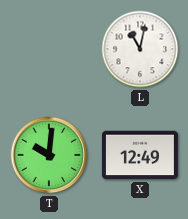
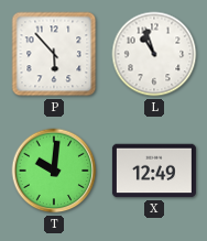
P: none -> 5:53
L: 11:02 -> 10:57
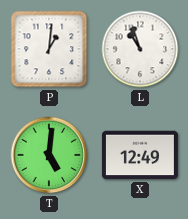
P: 5:53 -> 1:01
T: 10:01 -> 5:01
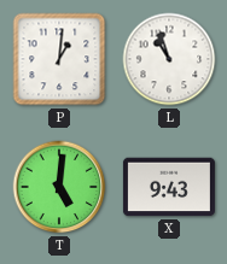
X: 12:49 -> 9:43
